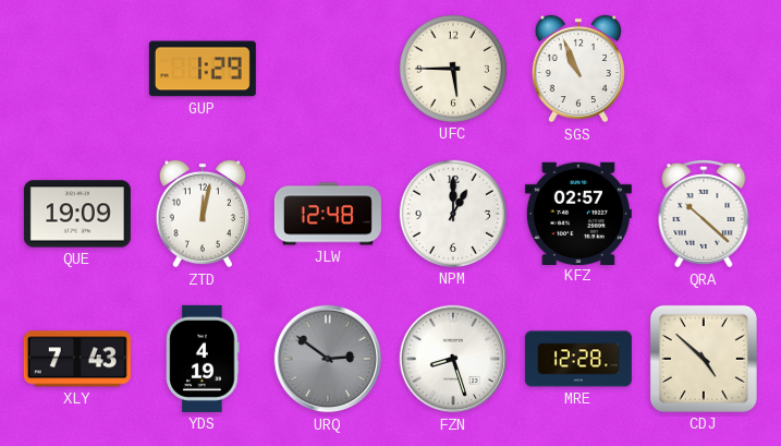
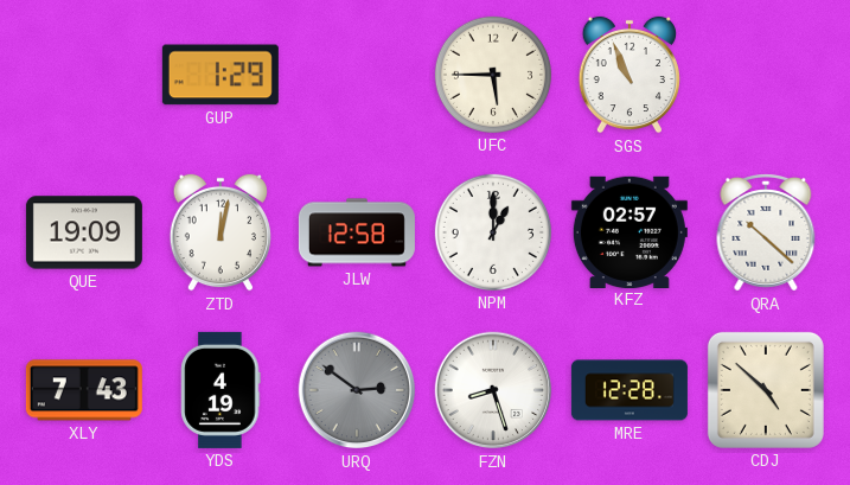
JLW: 12:48 -> 12:58
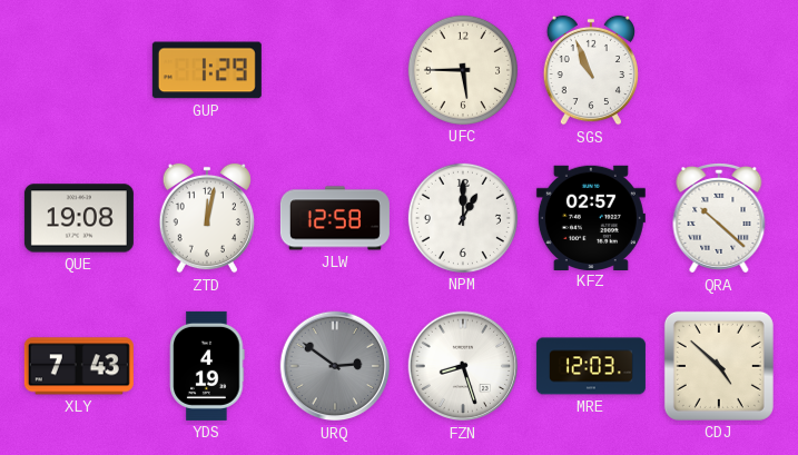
QUE: 19:09 -> 19:08
MRE: 12:28 -> 12:03
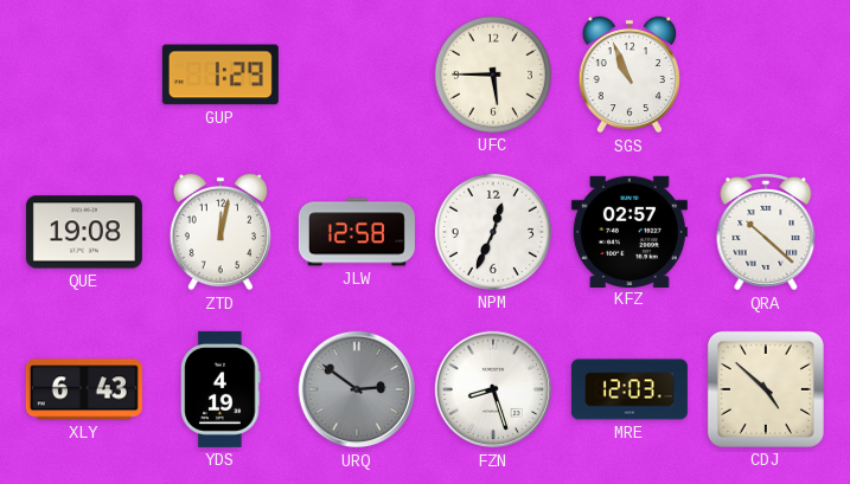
NPM: 1:00 -> 12:34
XLY: 7:43 -> 6:43
